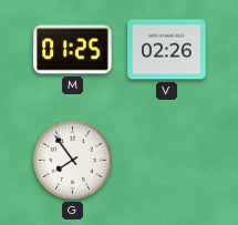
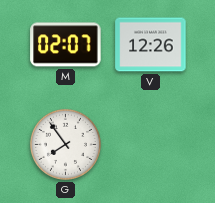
M: 01:25 -> 02:07
V: 02:26 -> 12:26
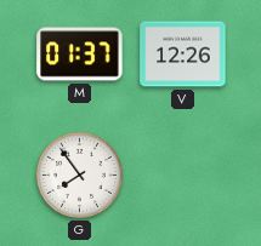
M: 02:07 -> 01:37
